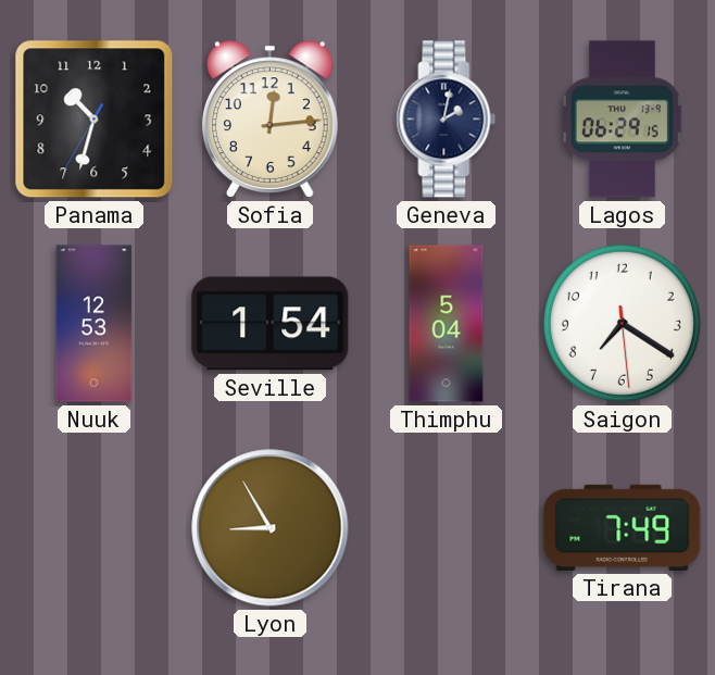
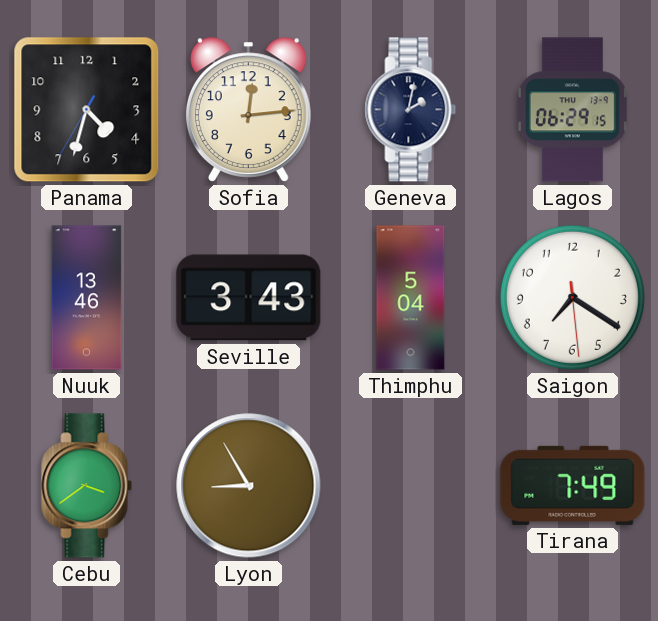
Panama: 10:32 -> 4:32
Nuuk: 12:53 -> 13:46
Seville: 1:54 -> 3:43
Cebu: none -> 3:39
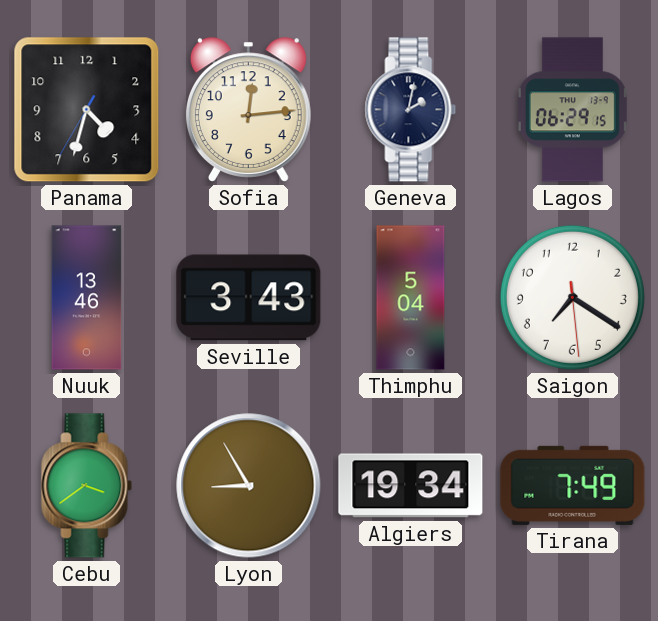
Algiers: none -> 19:34
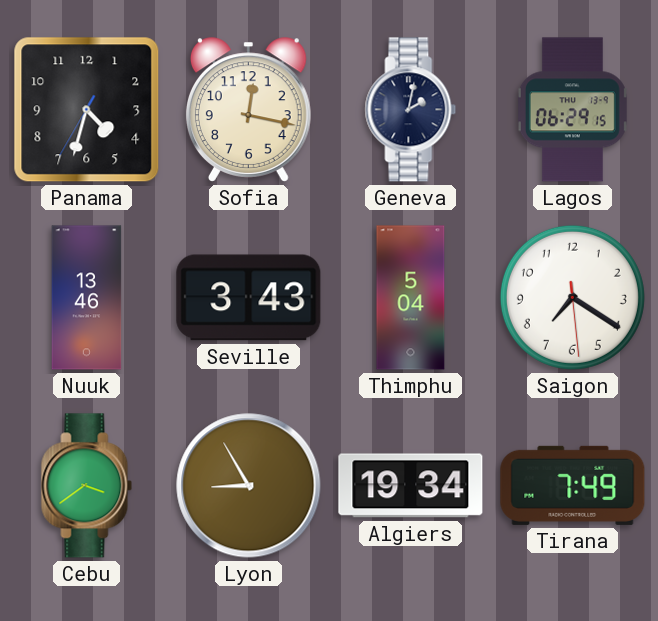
Sofia: 12:14 -> 12:17
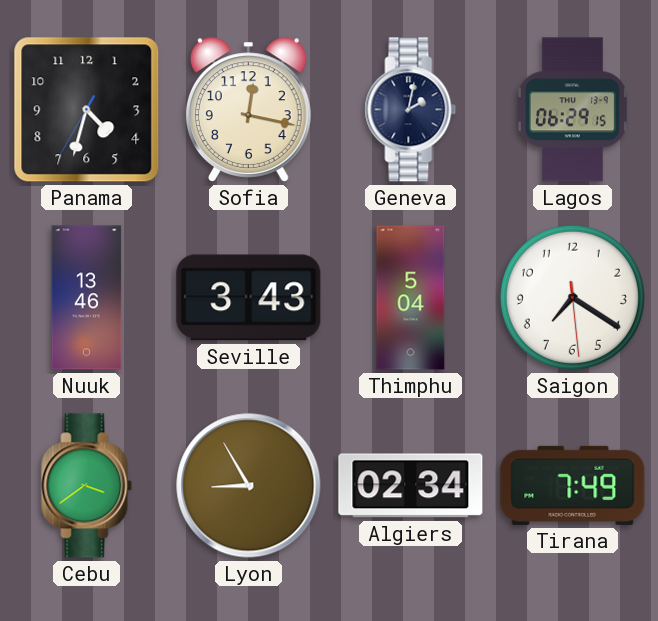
Algiers: 19:34 -> 02:34
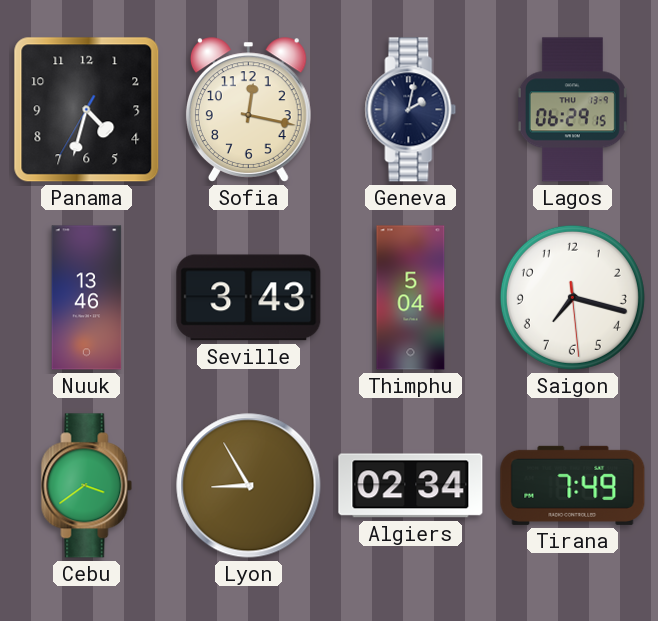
Saigon: 7:20 -> 7:17
